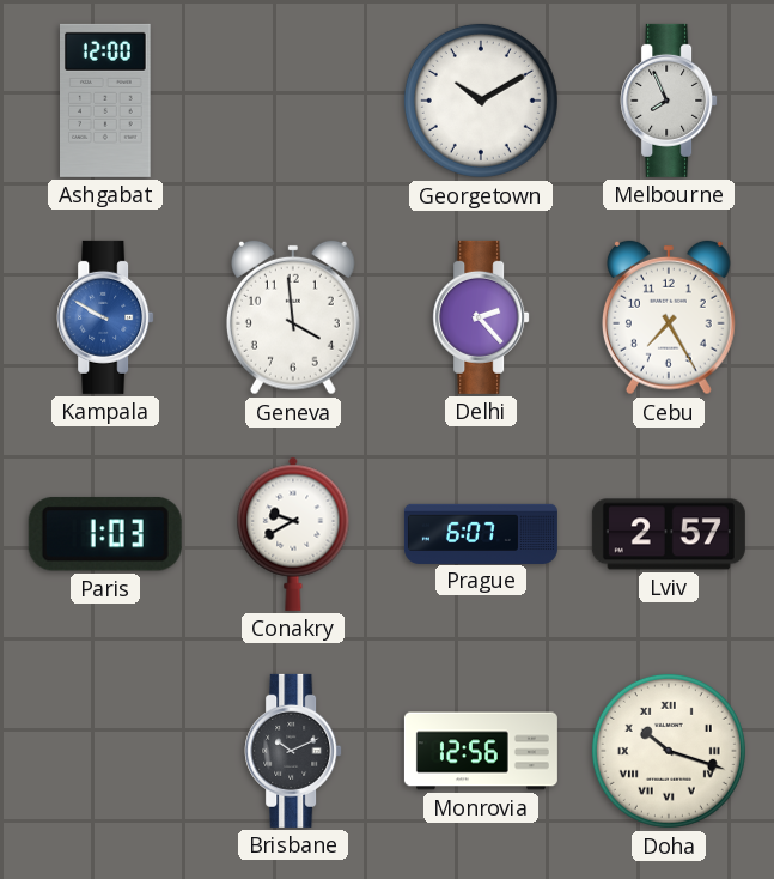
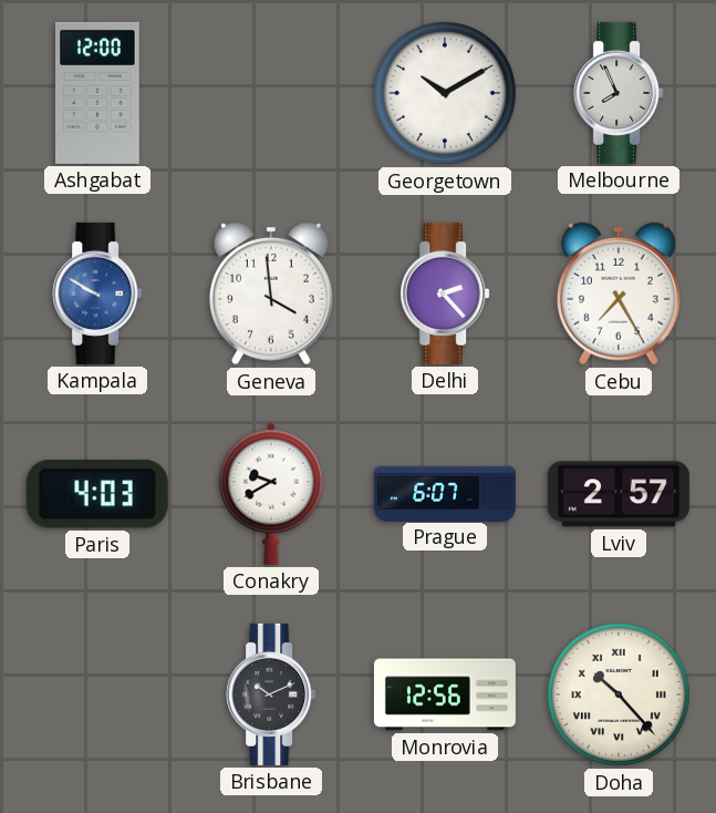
Paris: 1:03 -> 4:03
Doha: 10:18 -> 10:23
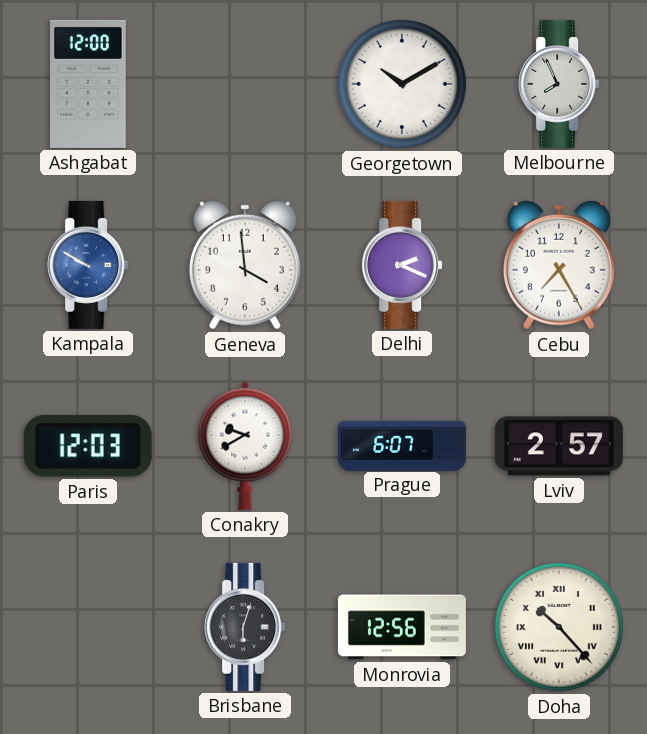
Delhi: 2:23 -> 2:19
Paris: 4:03 -> 12:03
Brisbane: 10:11 -> 6:03
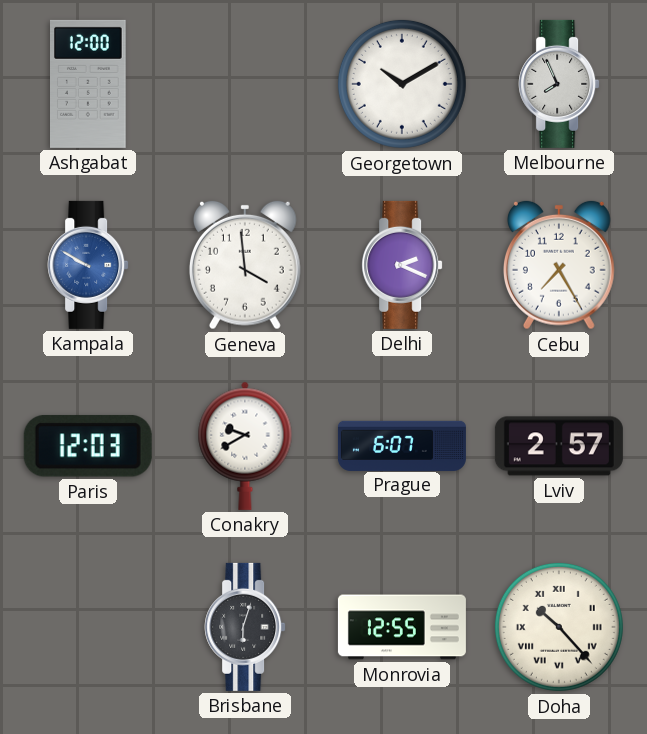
Monrovia: 12:56 -> 12:55
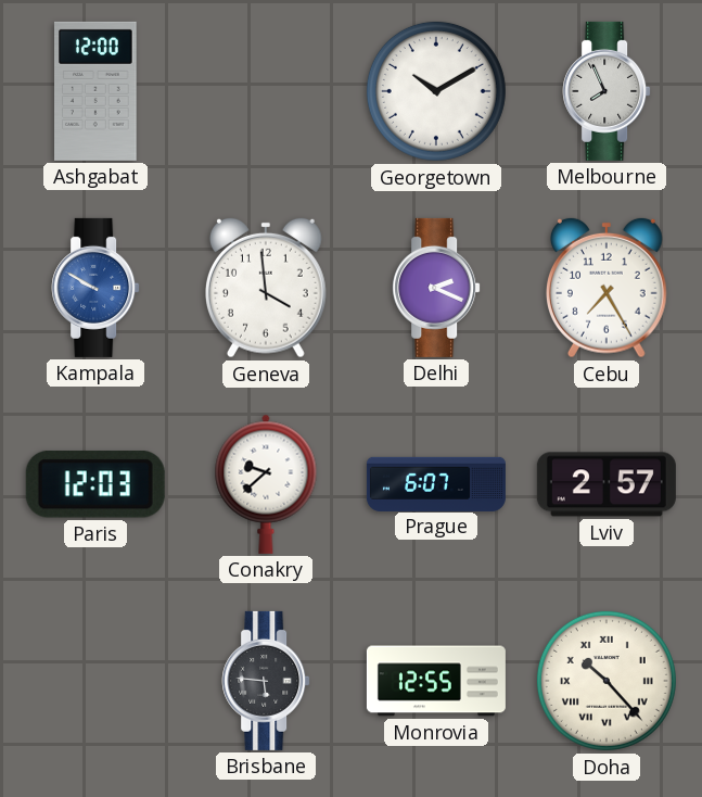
Conakry: 9:40 -> 9:38
Brisbane: 6:03 -> 5:46
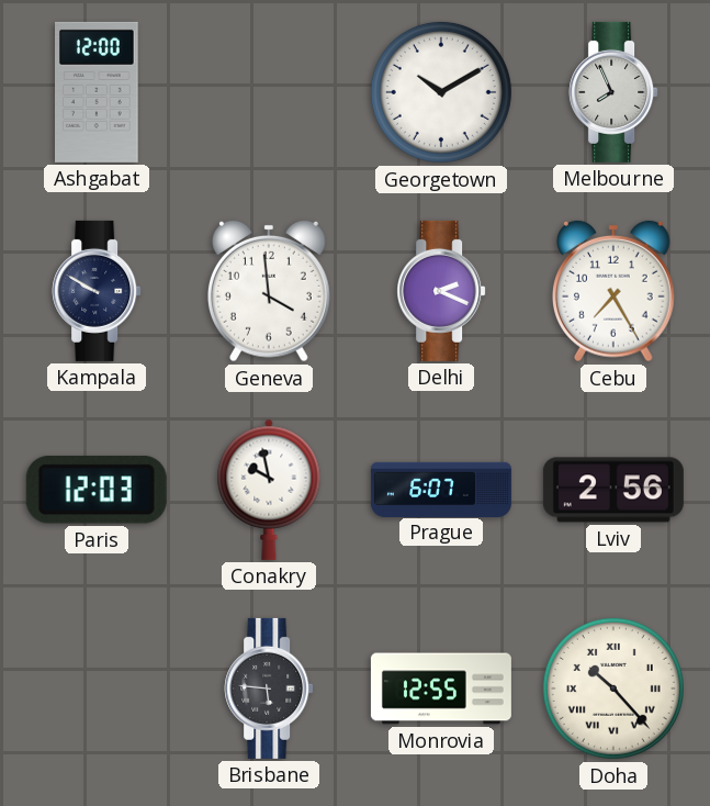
Kampala dial: blue -> navy
Conakry: 9:38 -> 9:58
Lviv: 2:57 -> 2:56
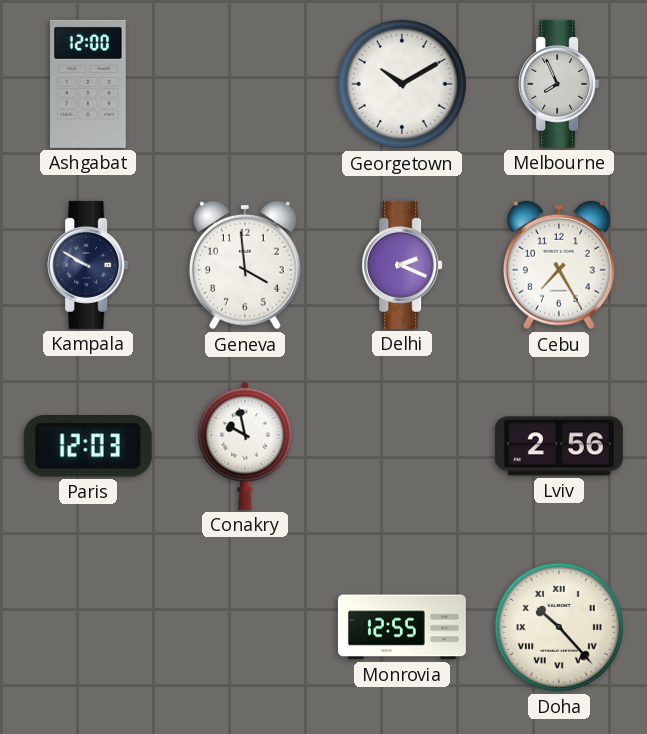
Prague: 6:07 -> none
Brisbane: 5:46 -> none
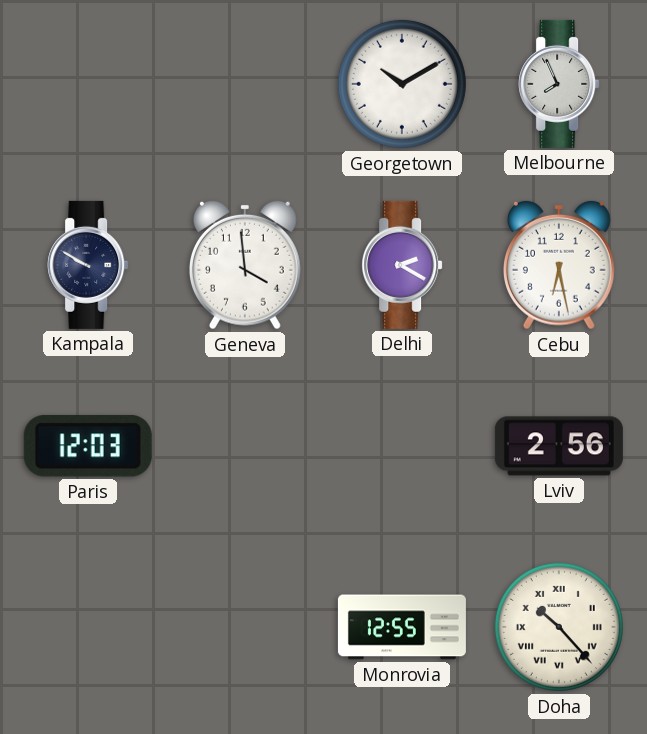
Ashgabat: 12:00 -> none
Delhi: 2:19 -> 2:20
Cebu: 7:25 -> 6:28
Conakry: 9:58 -> none
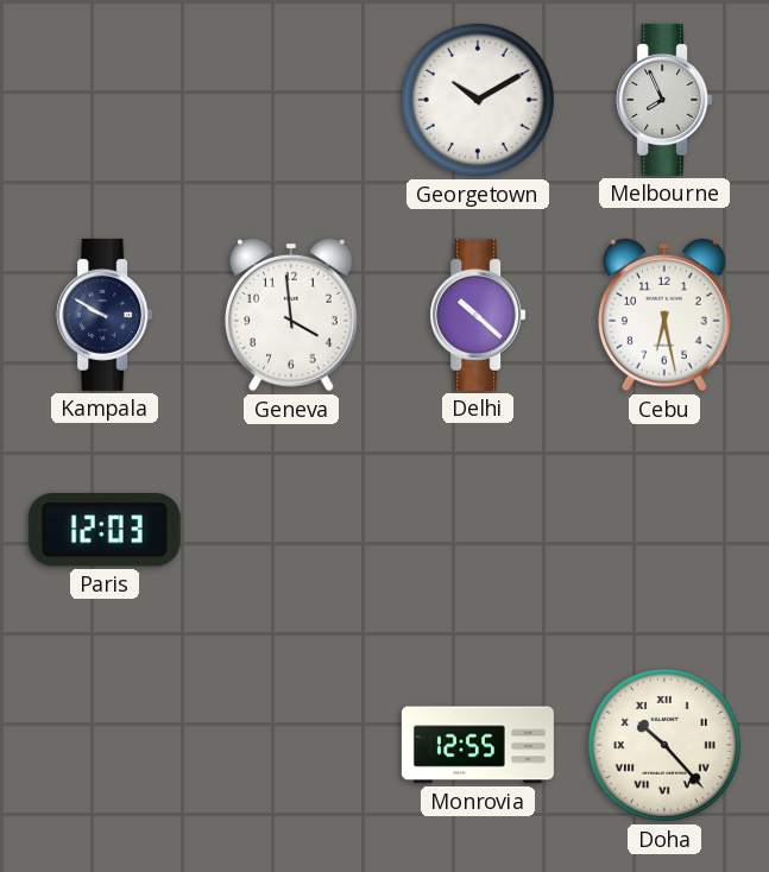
Delhi: 2:20 -> 10:22
Lviv: 2:56 -> none
